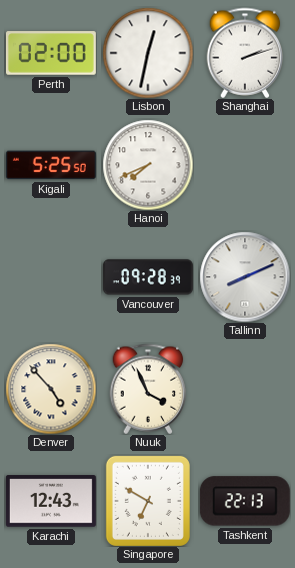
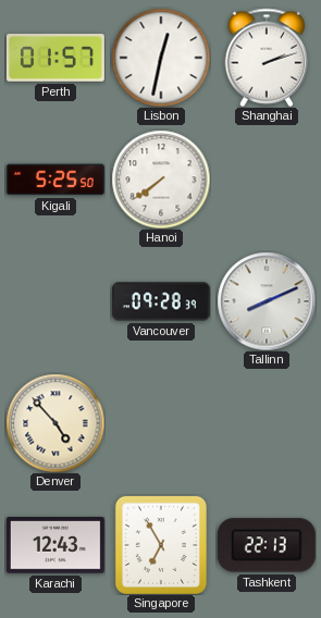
Perth: 02:00 -> 01:57
Hanoi: 7:41 -> 7:39
Nuuk: 3:56 -> none
Singapore: 6:50 -> 6:55
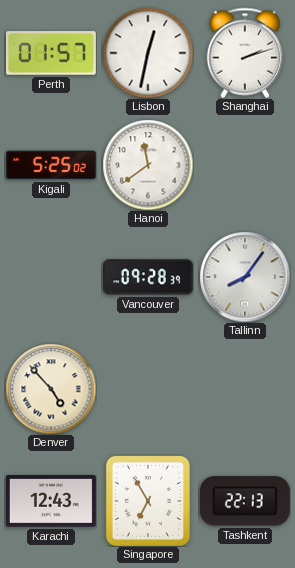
Kigali: 5:25:50 -> 5:25:02
Hanoi: 7:39 -> 11:39
Tallinn: 8:11 -> 8:06
